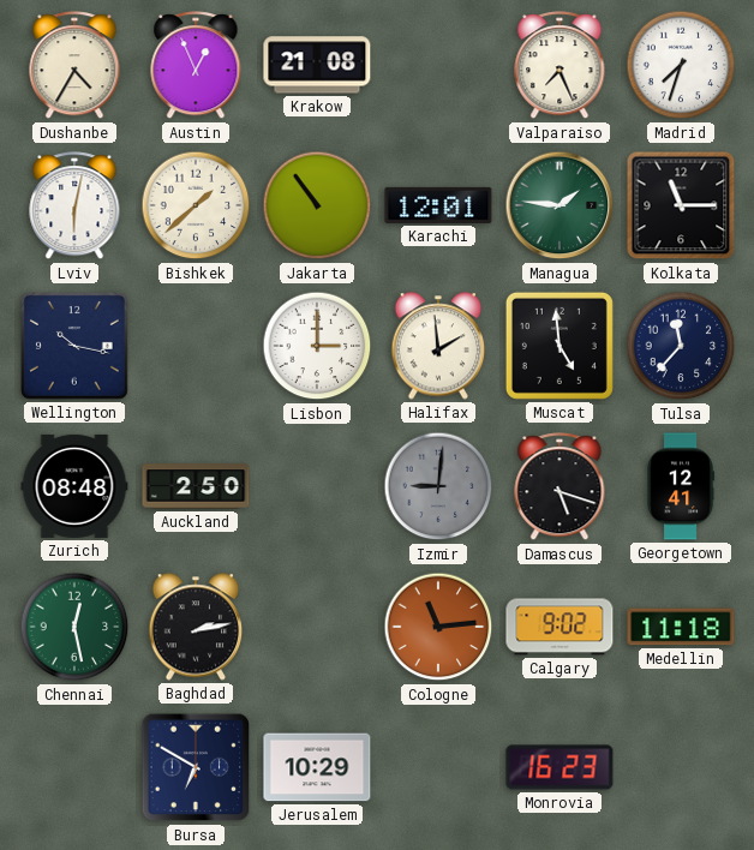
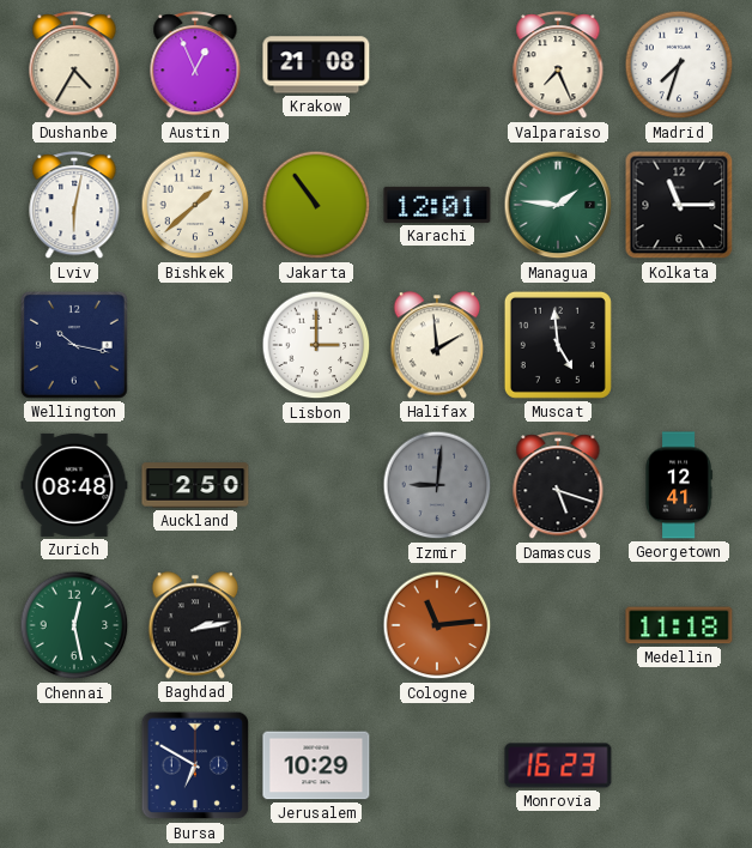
Tulsa: 11:37 -> none
Calgary: 9:02 -> none
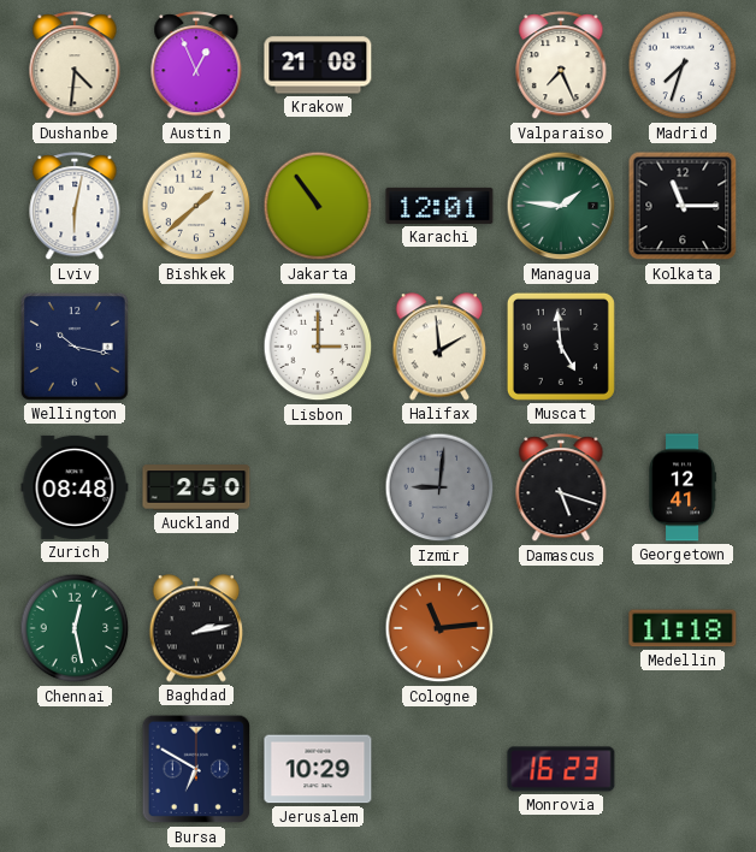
Dushanbe: 4:35 -> 4:31
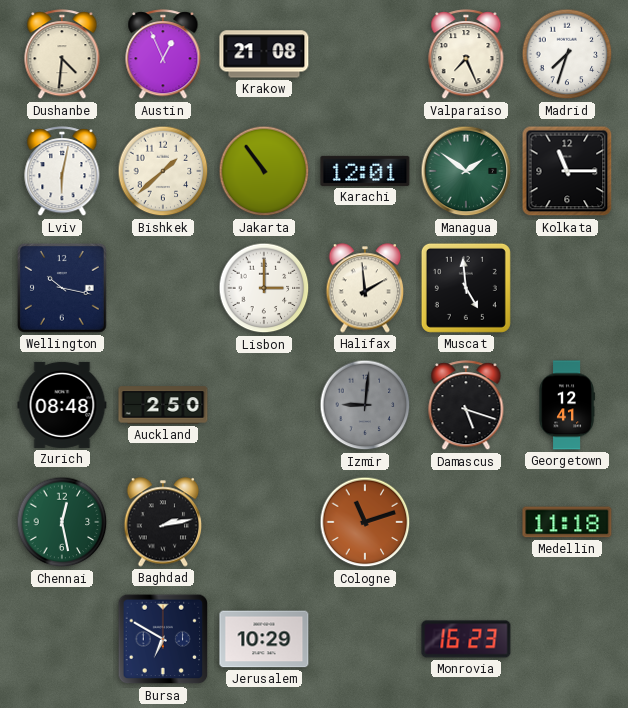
Managua: 1:46 -> 1:51
Cologne: 11:14 -> 11:12
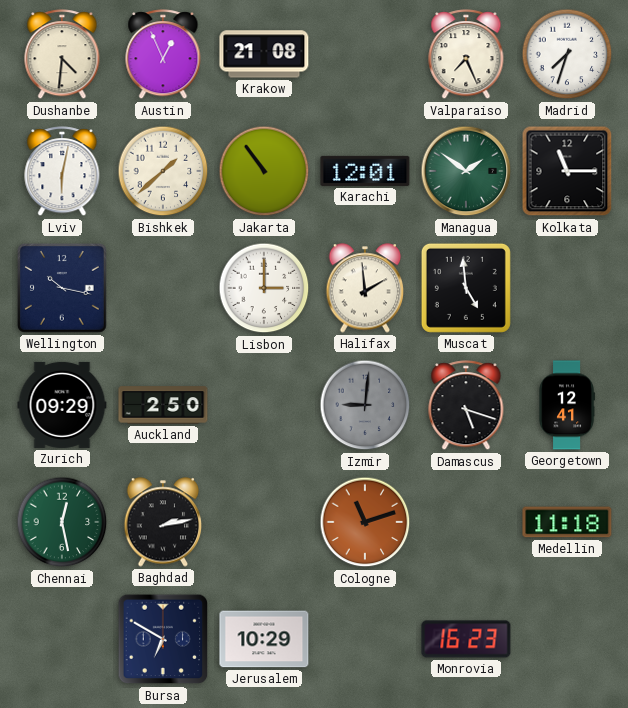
Zurich: 08:48 -> 09:29
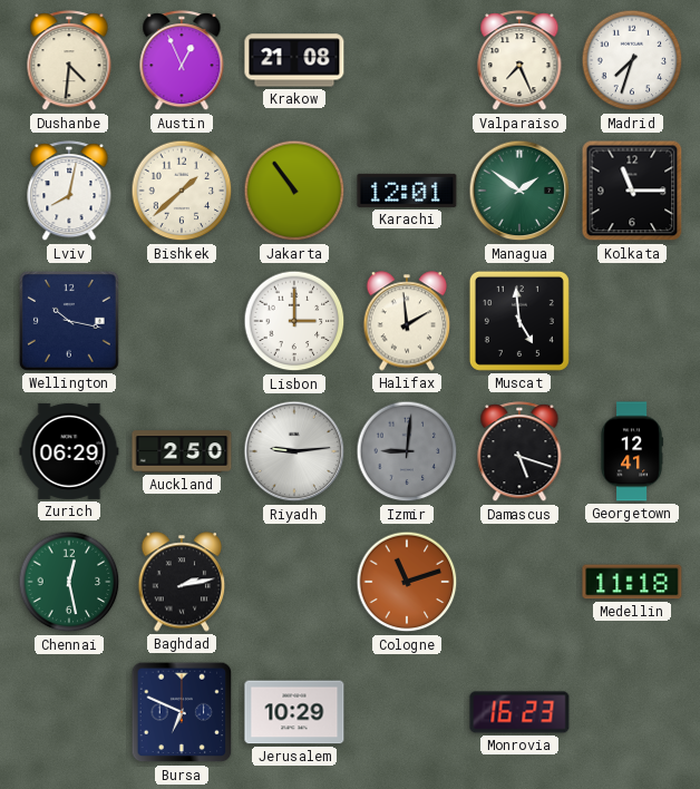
Lviv: 6:02 -> 8:02
Zurich: 09:29 -> 06:29
Riyadh: none -> 9:14
Bursa: 6:50 -> 6:49
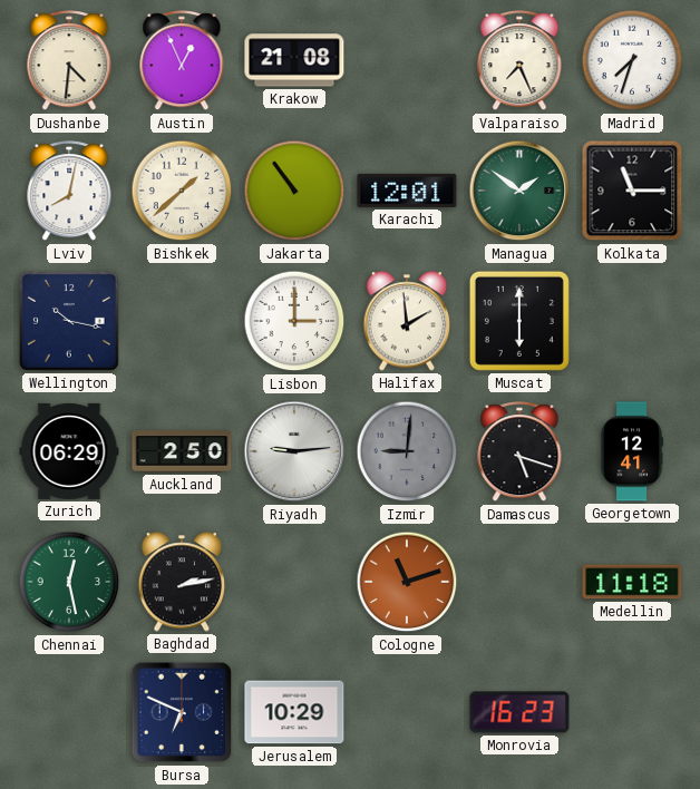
Muscat: 4:59 -> 6:00
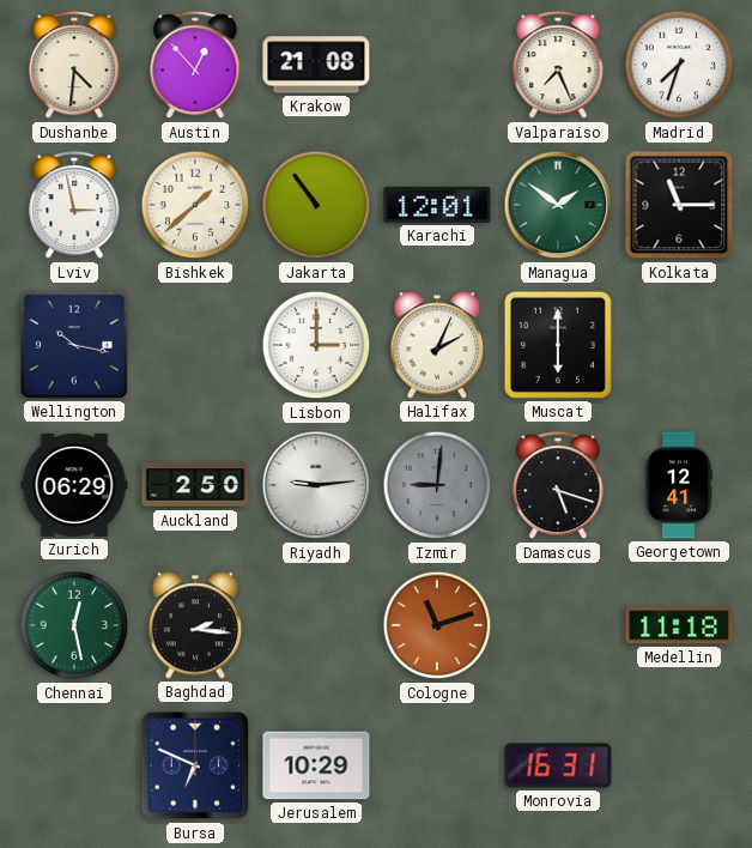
Austin: 12:56 -> 12:53
Lviv: 8:02 -> 2:58
Halifax: 1:59 -> 2:04
Baghdad: 2:13 -> 2:16
Monrovia: 16:23 -> 16:31
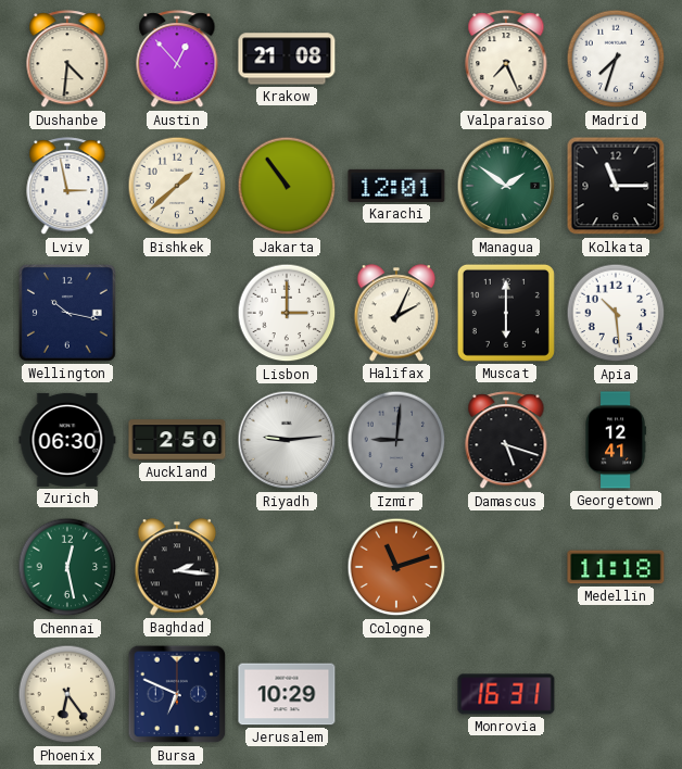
Apia: none -> 10:29
Zurich: 06:29 -> 06:30
Phoenix: none -> 6:24
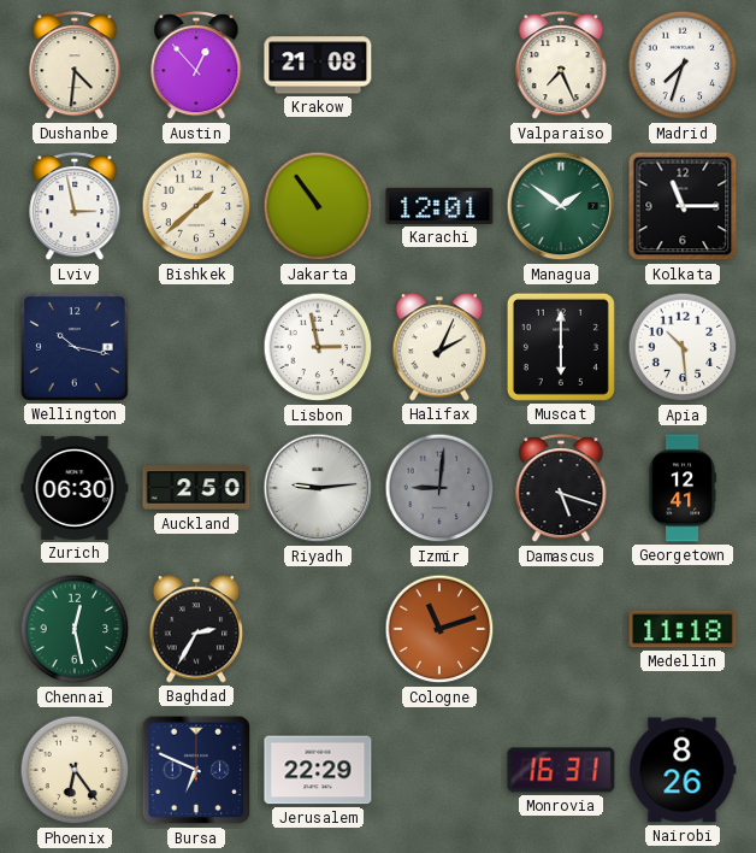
Lisbon: 3:00 -> 2:58
Baghdad: 2:16 -> 2:35
Jerusalem: 10:29 -> 22:29
Nairobi: none -> 8:26
